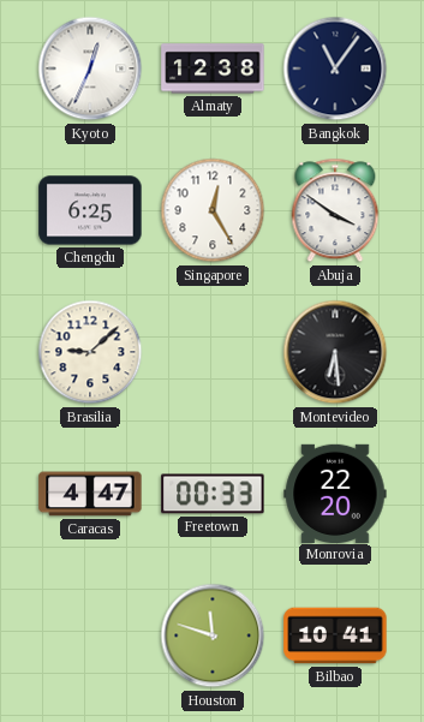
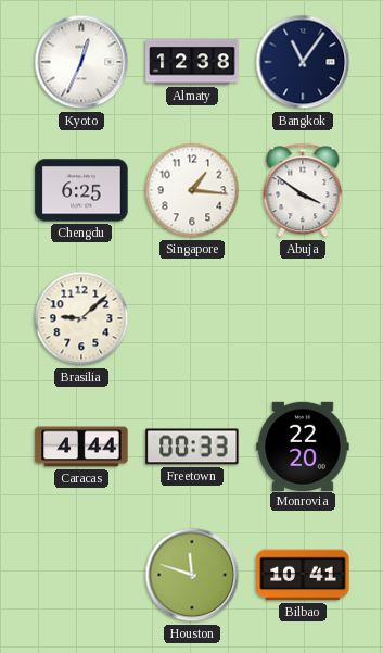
Singapore: 12:25 -> 1:16
Montevideo: 6:29 -> none
Caracas: 4:47 -> 4:44
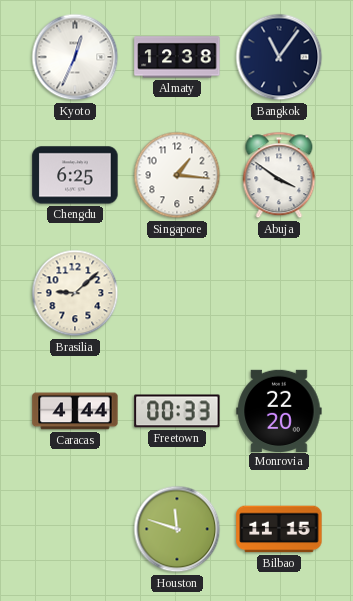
Bilbao: 10:41 -> 11:15
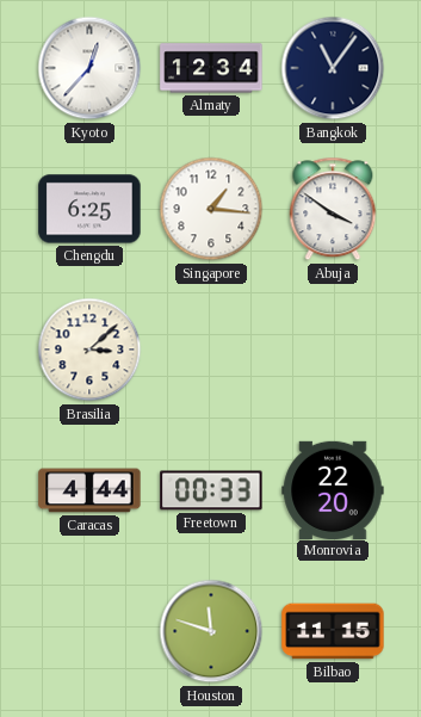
Kyoto: 12:34 -> 12:37
Almaty: 12:38 -> 12:34
Brasilia: 9:08 -> 3:08
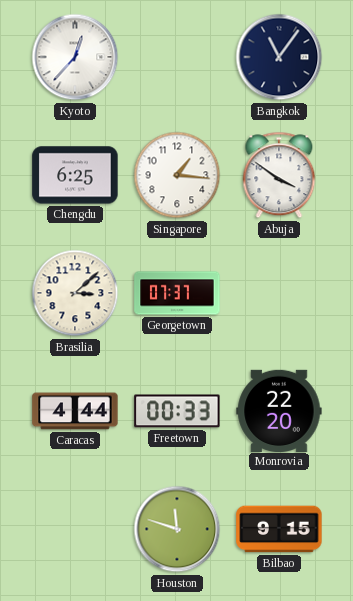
Almaty: 12:34 -> none
Georgetown: none -> 07:37
Bilbao: 11:15 -> 9:15
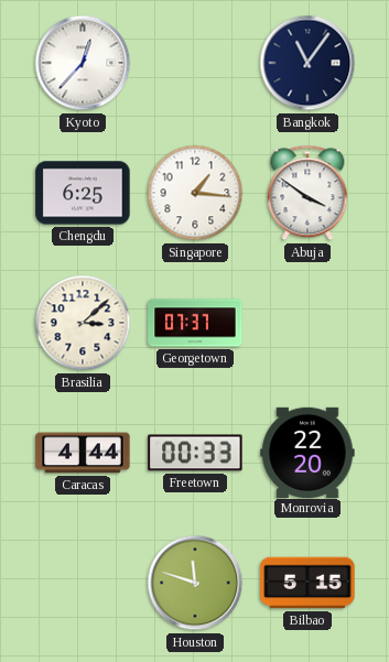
Bilbao: 9:15 -> 5:15
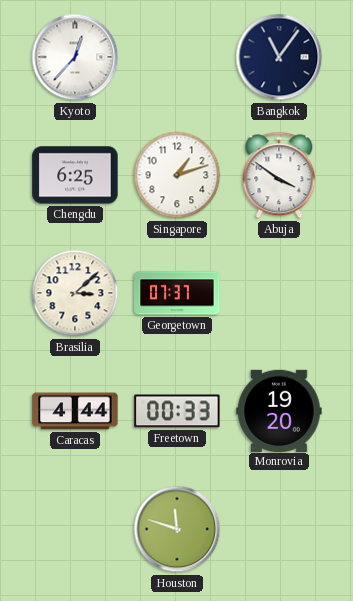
Singapore: 1:16 -> 1:12
Monrovia: 22:20 -> 19:20
Bilbao: 5:15 -> none
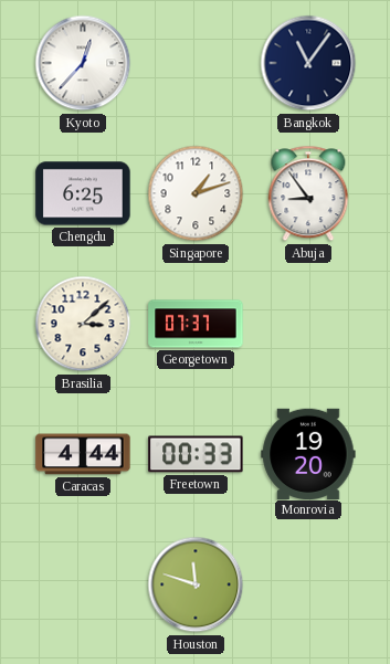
Abuja: 3:51 -> 8:54
